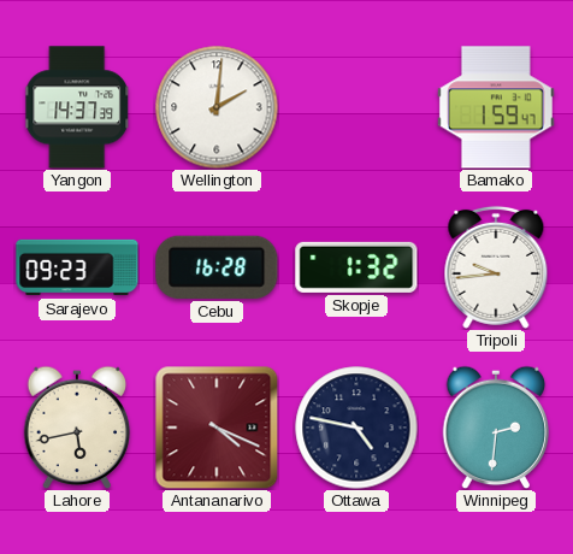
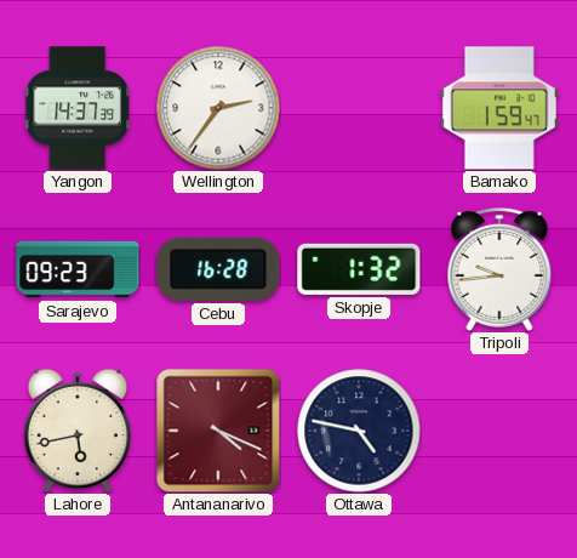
Wellington: 2:01 -> 2:36
Winnipeg: 2:31 -> none
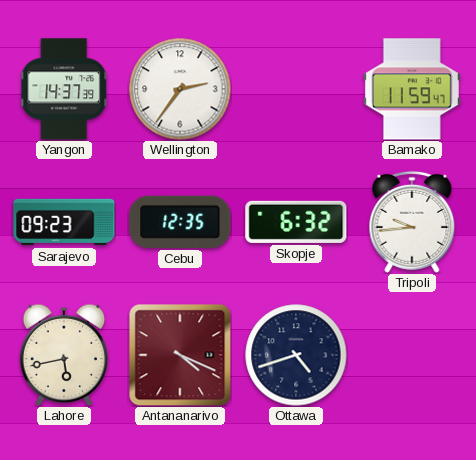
Bamako: 1:59 -> 11:59
Cebu: 16:28 -> 12:35
Skopje: 1:32 -> 6:32
Ottawa: 4:47 -> 4:42
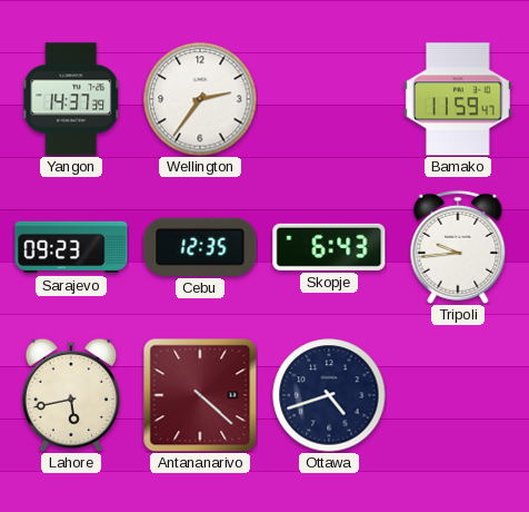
Skopje: 6:32 -> 6:43
Antananarivo: 4:19 -> 4:22
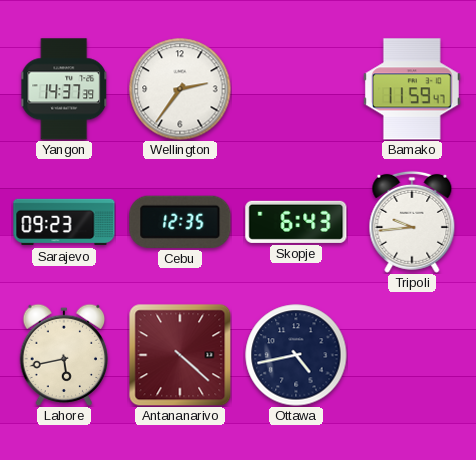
Ottawa: 4:42 -> 4:43
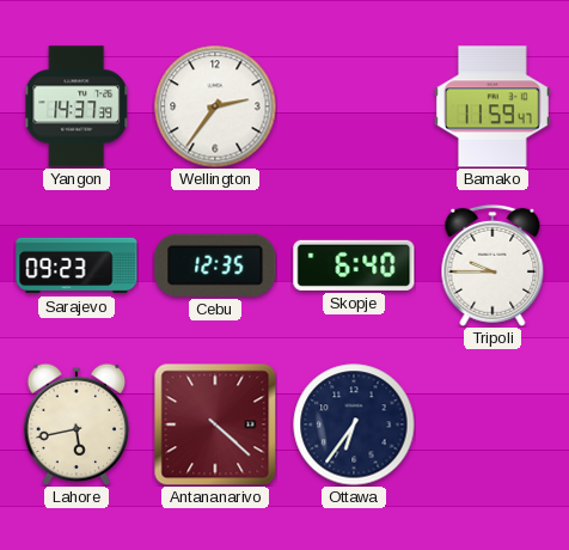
Skopje: 6:43 -> 6:40
Tripoli: 9:44 -> 9:45
Ottawa: 4:43 -> 6:36
